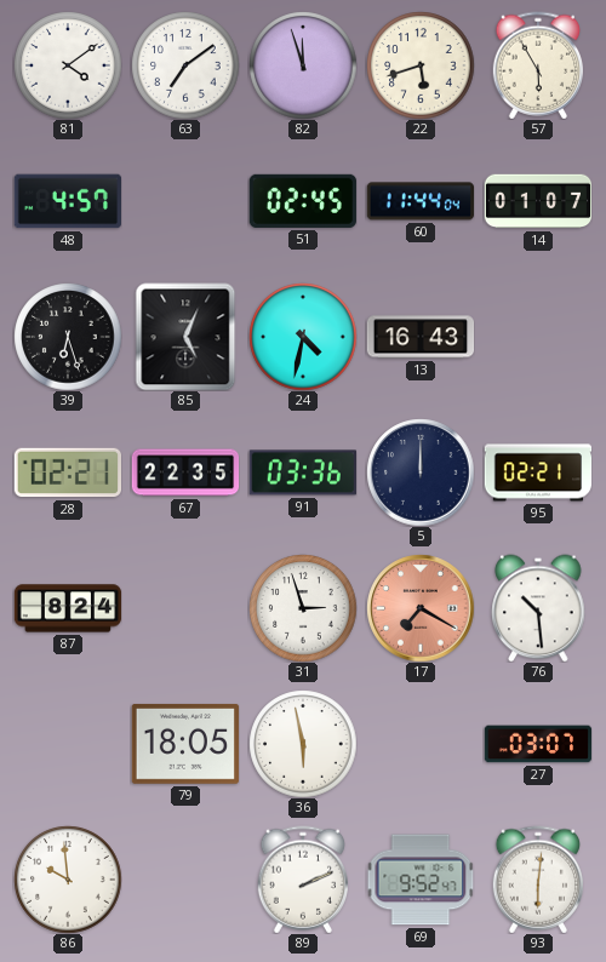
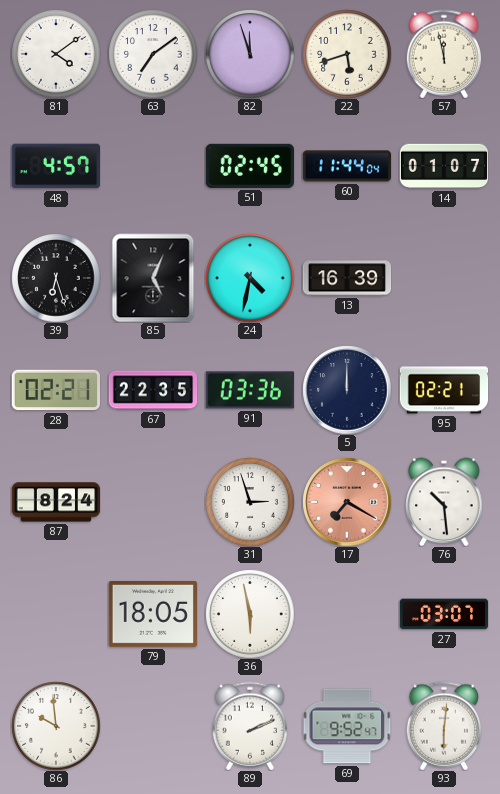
57: 5:55 -> 11:58
13: 16:43 -> 16:39
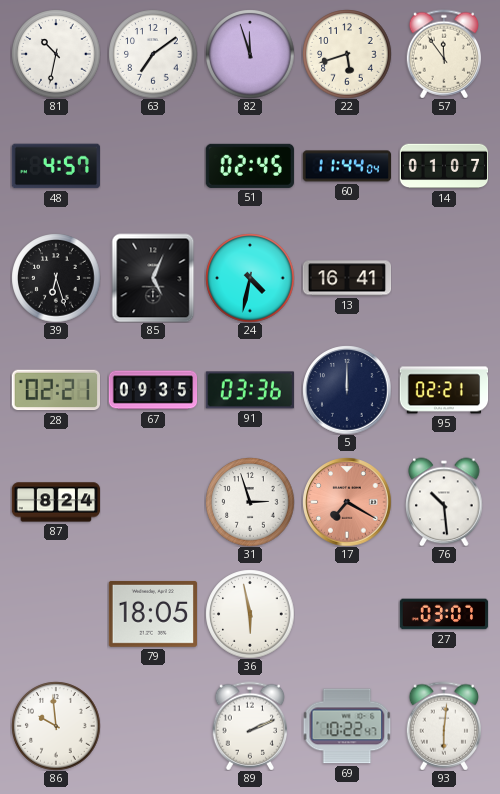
81: 4:09 -> 10:32
57: 11:58 -> 11:54
13: 16:39 -> 16:41
67: 22:35 -> 09:35
69: 9:52 -> 10:22
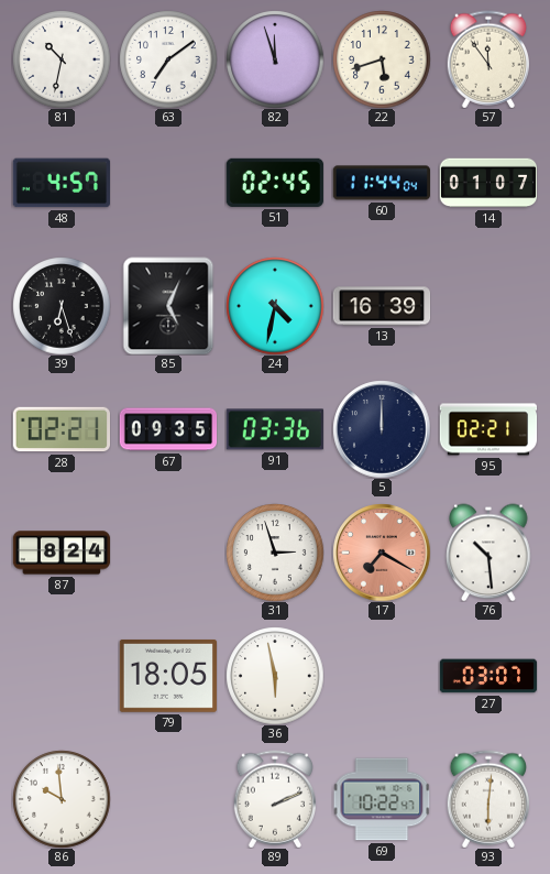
13: 16:41 -> 16:39
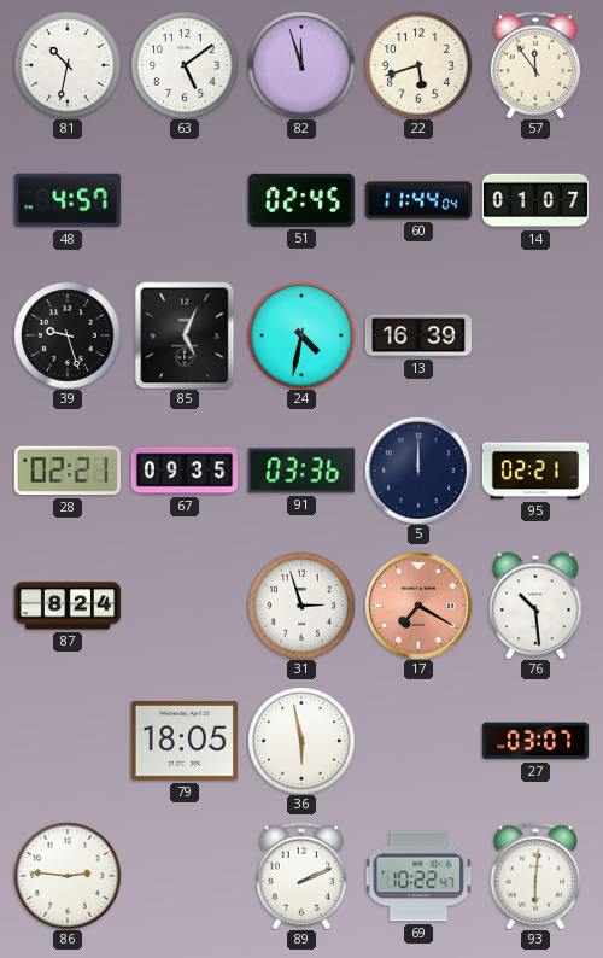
63: 7:09 -> 5:09
39: 6:27 -> 9:27
86: 9:59 -> 2:46
